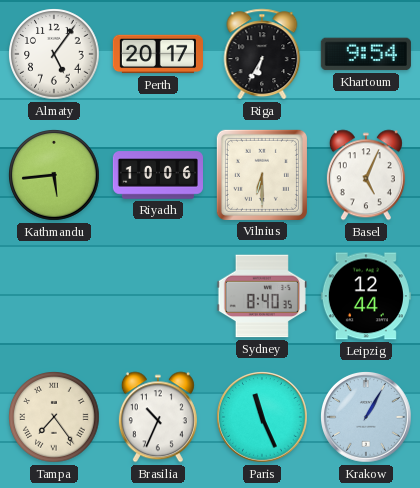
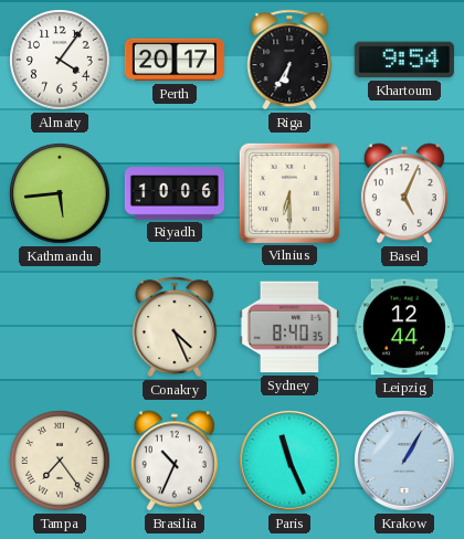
Almaty: 5:06 -> 4:06
Conakry: none -> 4:26
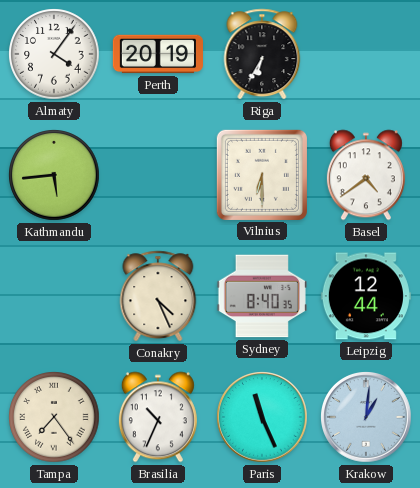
Perth: 20:17 -> 20:19
Khartoum: 9:54 -> none
Riyadh: 10:06 -> none
Basel: 5:04 -> 4:39
Krakow: 1:05 -> 1:01
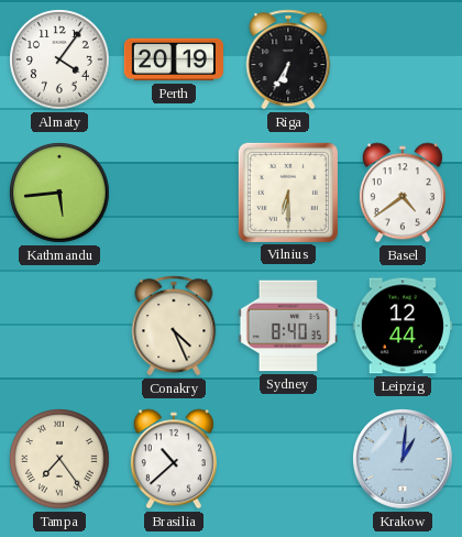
Brasilia: 10:34 -> 10:38
Paris: 11:26 -> none
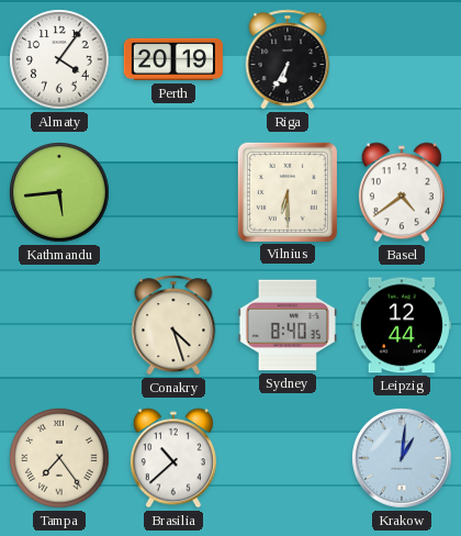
Conakry: 4:26 -> 4:27
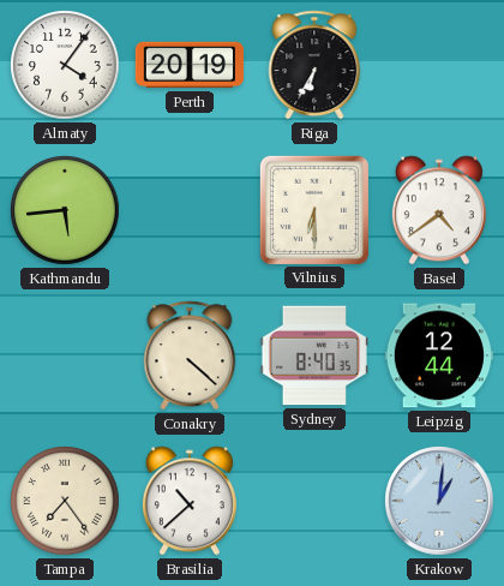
Conakry: 4:27 -> 4:22
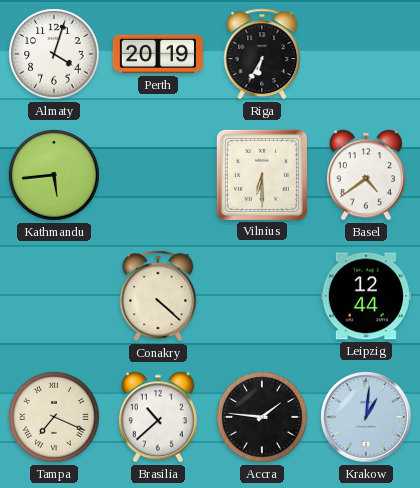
Almaty: 4:06 -> 4:03
Sydney: 8:40 -> none
Tampa: 7:24 -> 7:19
Accra: none -> 1:46
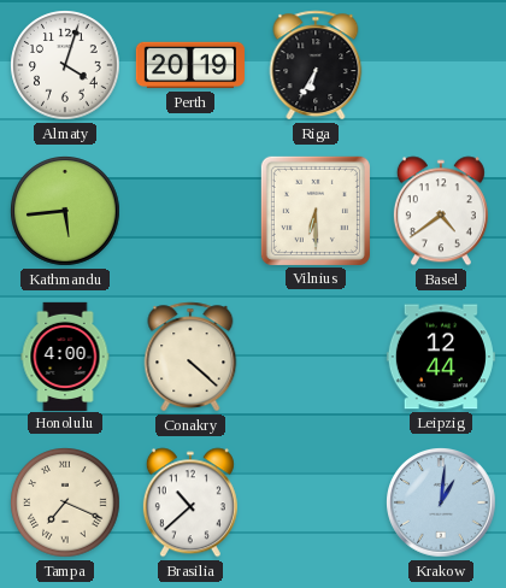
Honolulu: none -> 4:00
Accra: 1:46 -> none
